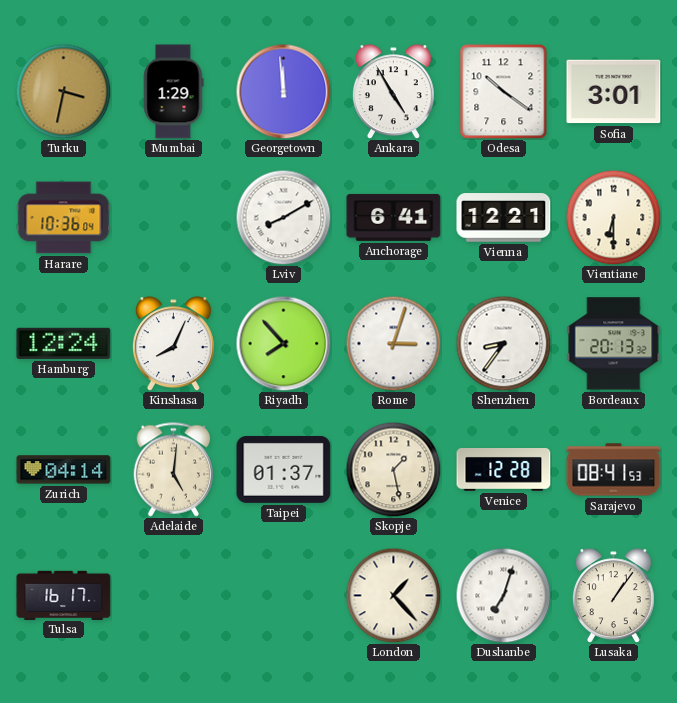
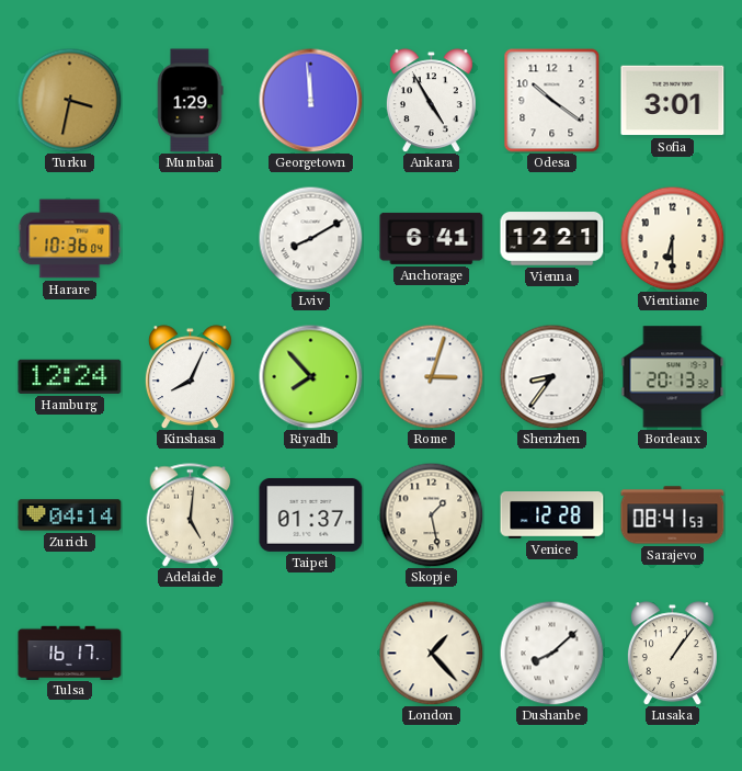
Dushanbe: 7:03 -> 8:08
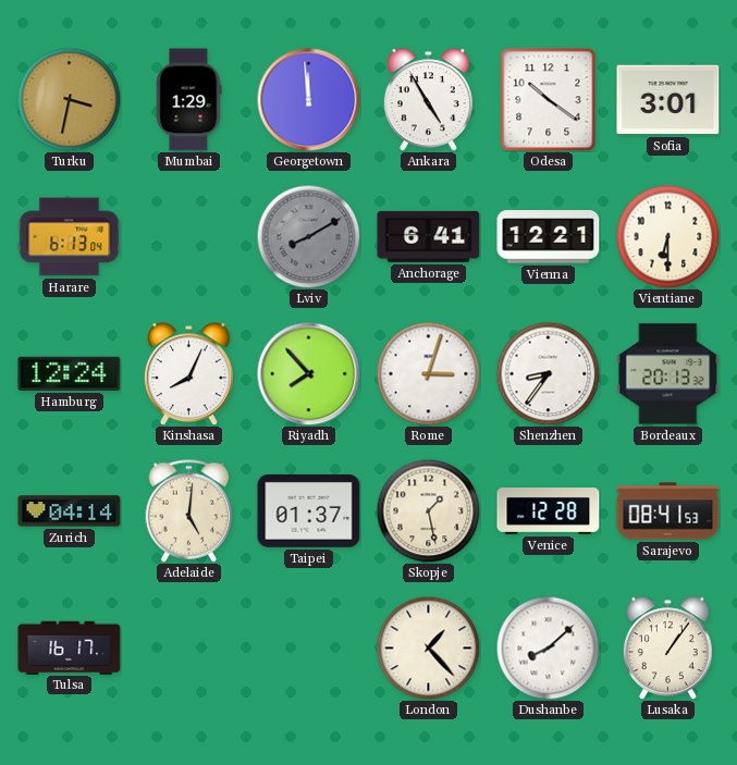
Harare: 10:36 -> 6:13
Lviv dial: white -> grey
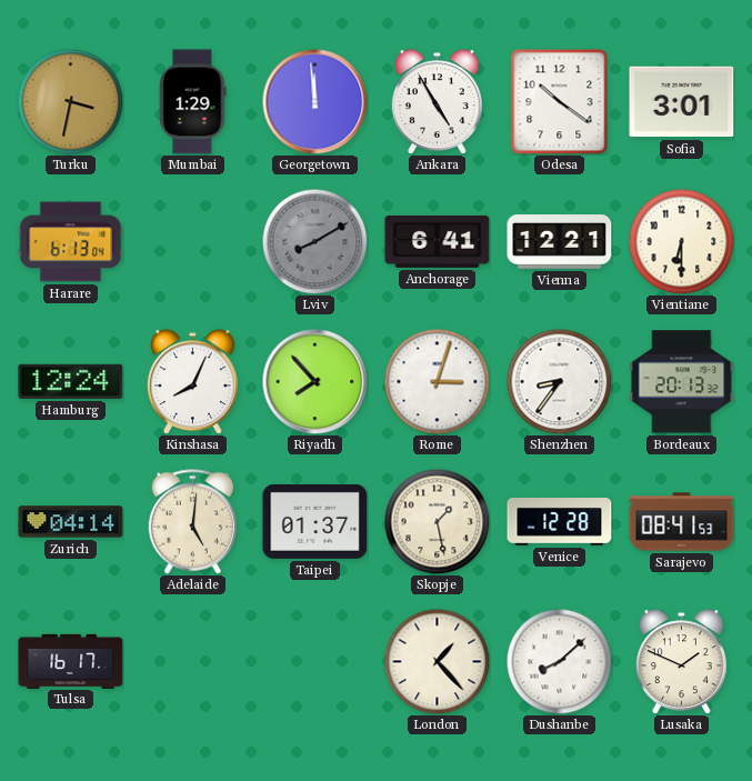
Lusaka: 1:06 -> 1:49
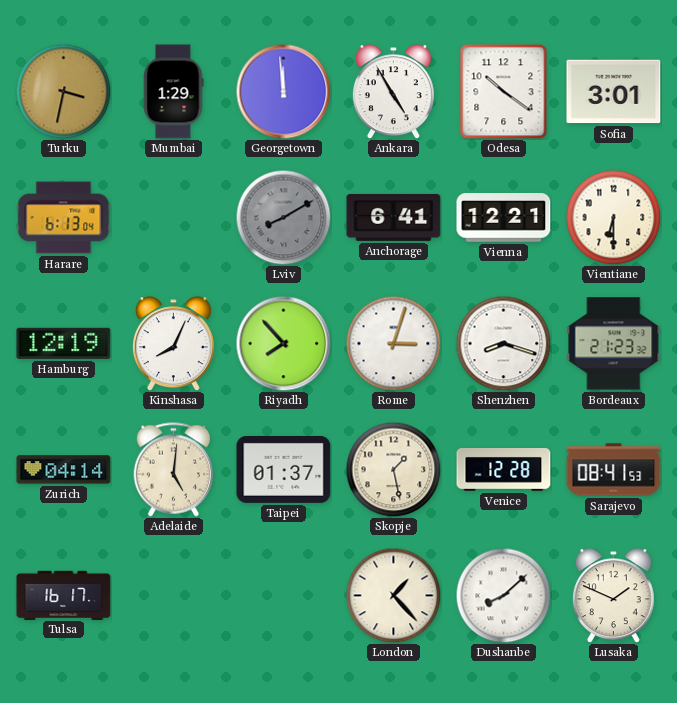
Hamburg: 12:24 -> 12:19
Shenzhen: 8:36 -> 8:18
Bordeaux: 20:13 -> 21:23
